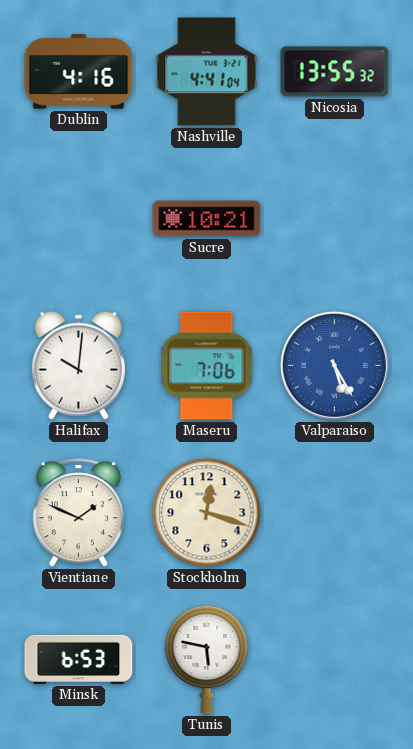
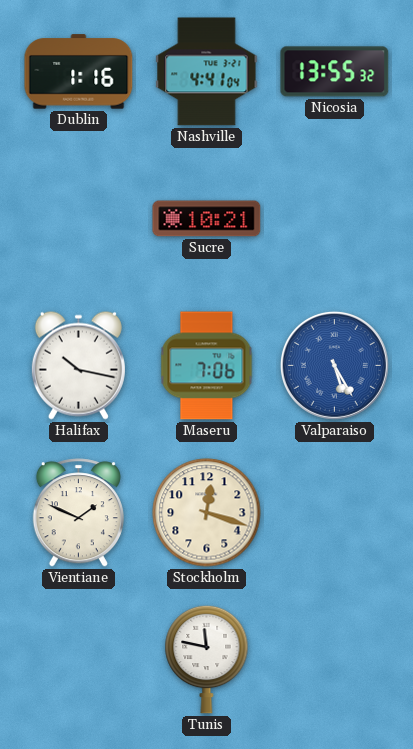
Dublin: 4:16 -> 1:16
Halifax: 10:01 -> 10:17
Minsk: 6:53 -> none
Tunis: 5:47 -> 11:47
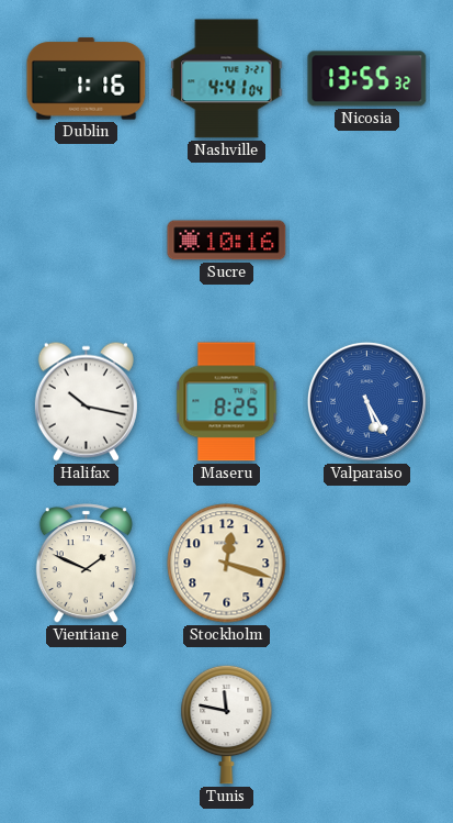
Sucre: 10:21 -> 10:16
Maseru: 7:06 -> 8:25
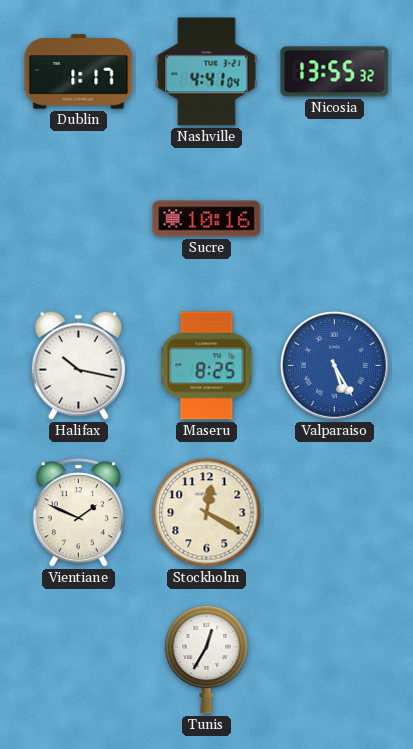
Dublin: 1:16 -> 1:17
Stockholm: 12:18 -> 12:20
Tunis: 11:47 -> 12:35
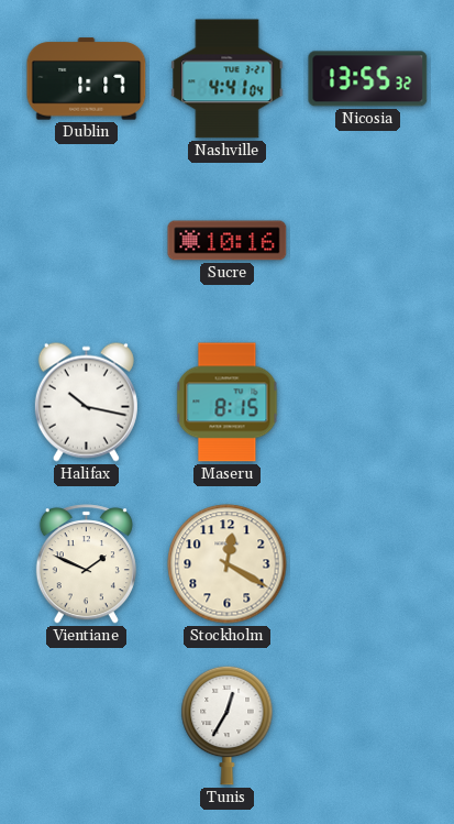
Maseru: 8:25 -> 8:15
Valparaiso: 5:25 -> none
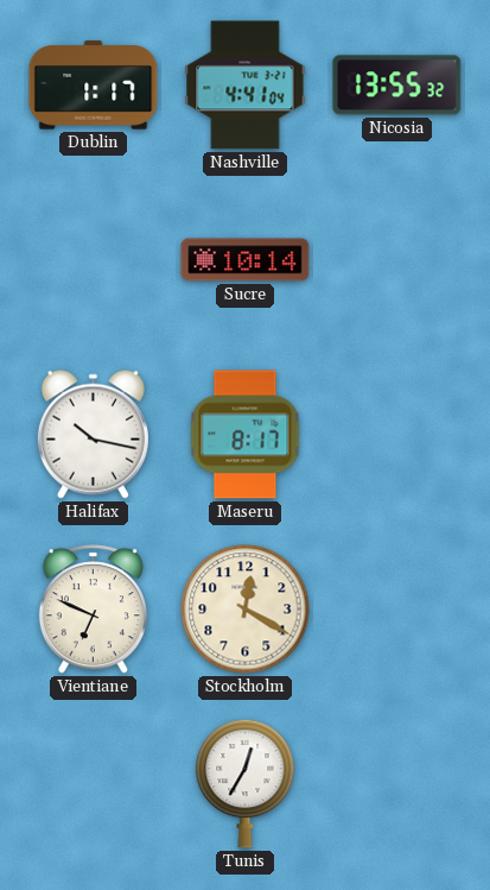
Sucre: 10:16 -> 10:14
Maseru: 8:15 -> 8:17
Vientiane: 1:49 -> 6:49
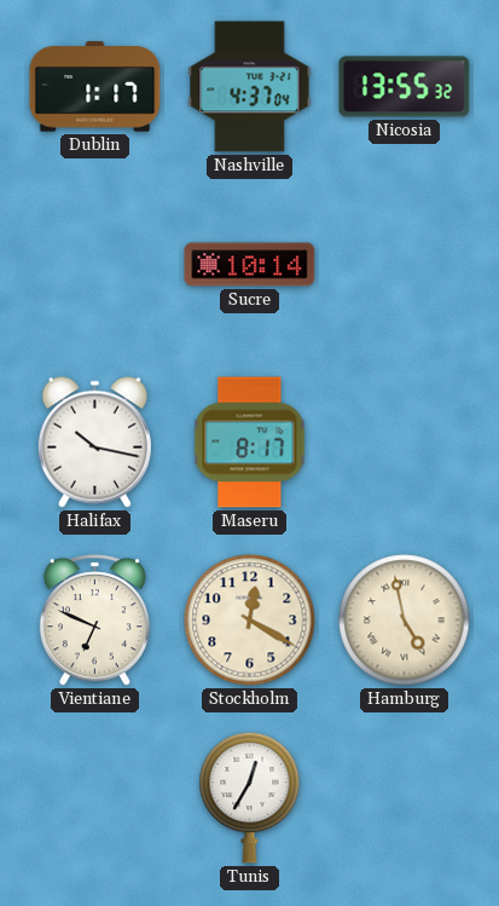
Nashville: 4:41 -> 4:37
Hamburg: none -> 4:58
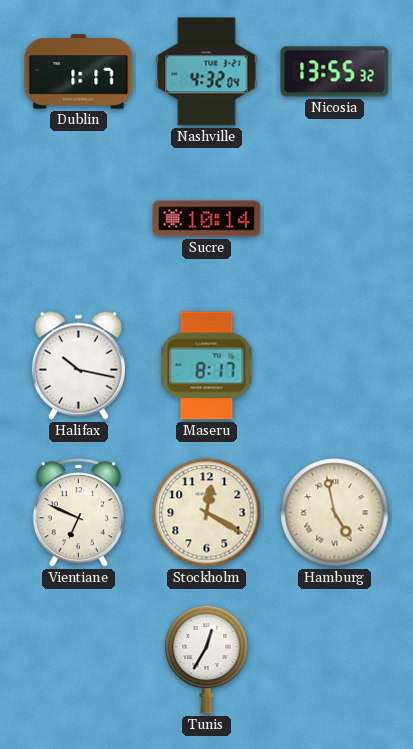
Nashville: 4:37 -> 4:32
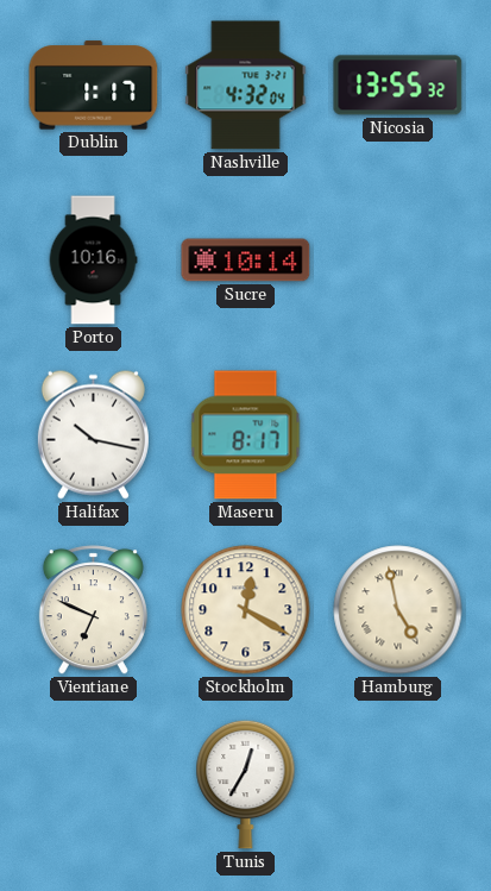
Porto: none -> 10:16
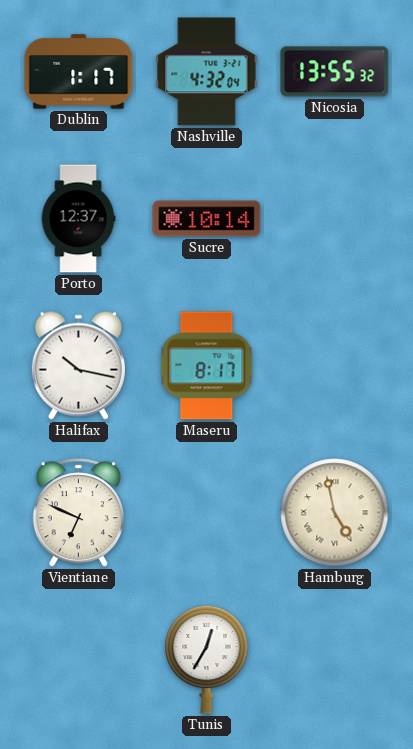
Porto: 10:16 -> 12:37
Stockholm: 12:20 -> none
